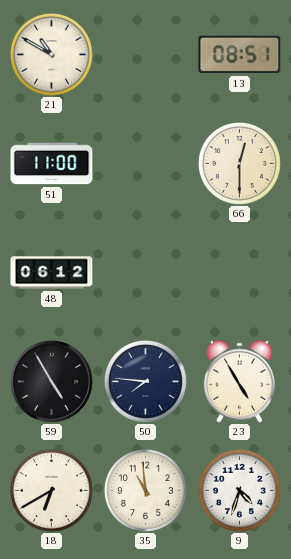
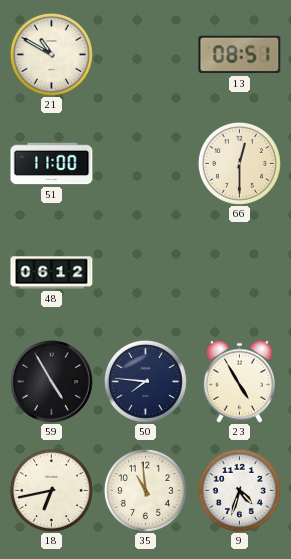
18: 6:40 -> 6:43
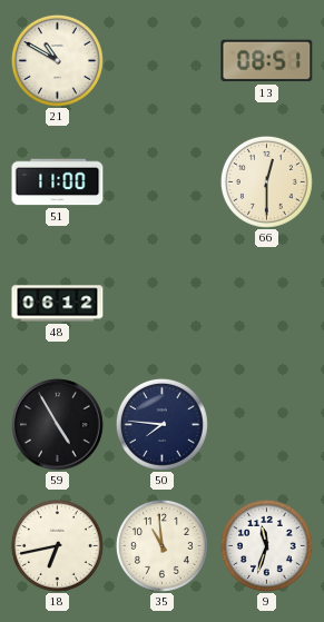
23: 4:55 -> none
9: 4:33 -> 11:33
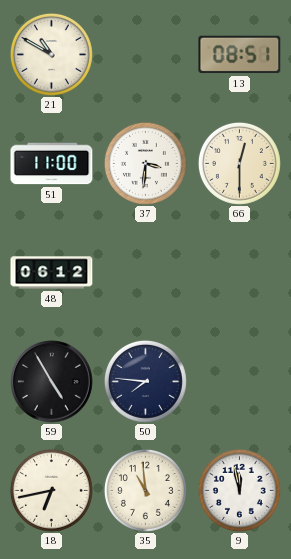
37: none -> 3:31
9: 11:33 -> 11:58
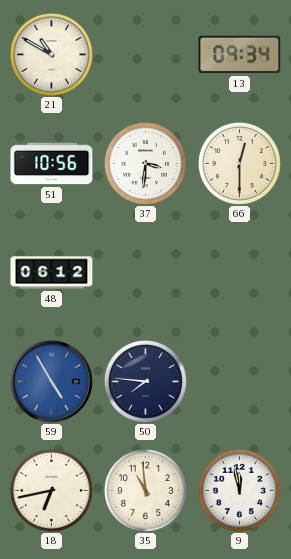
13: 08:51 -> 09:34
51: 11:00 -> 10:56
59 dial: black -> blue
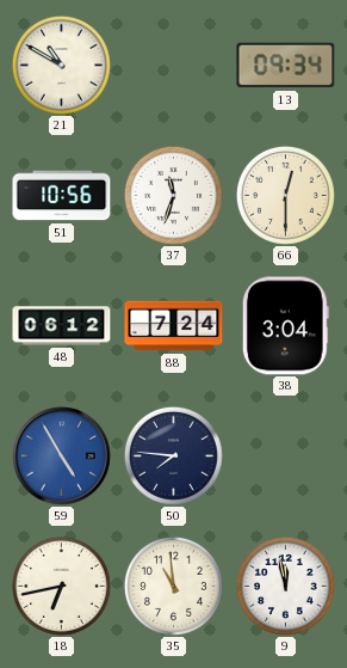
37: 3:31 -> 11:33
88: none -> 7:24
38: none -> 3:04
